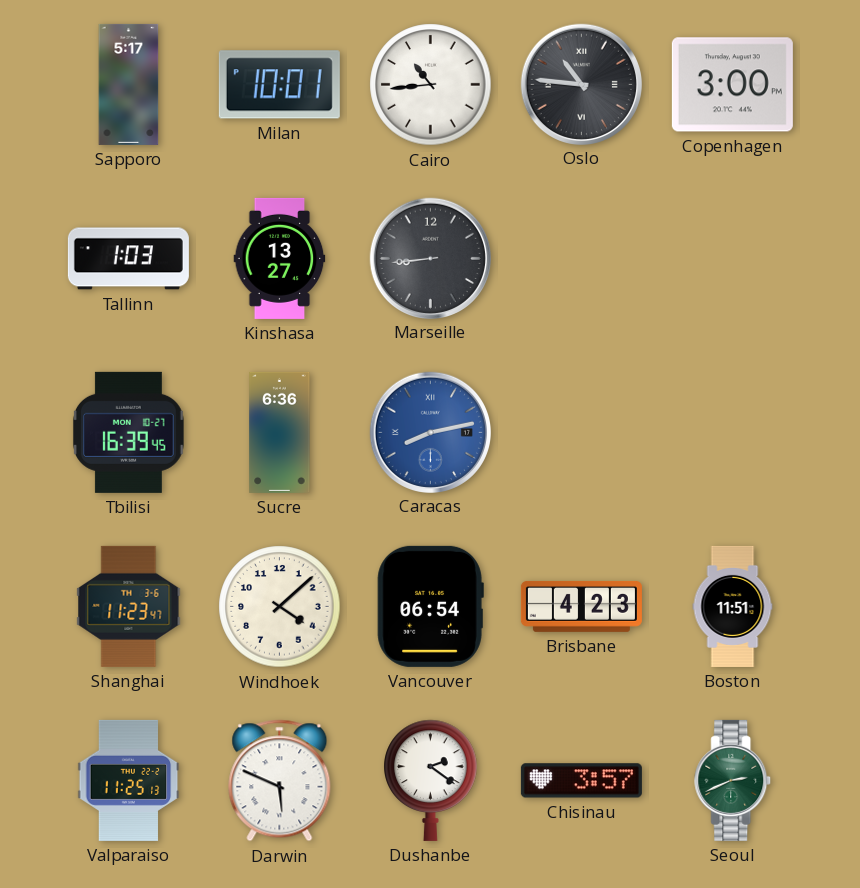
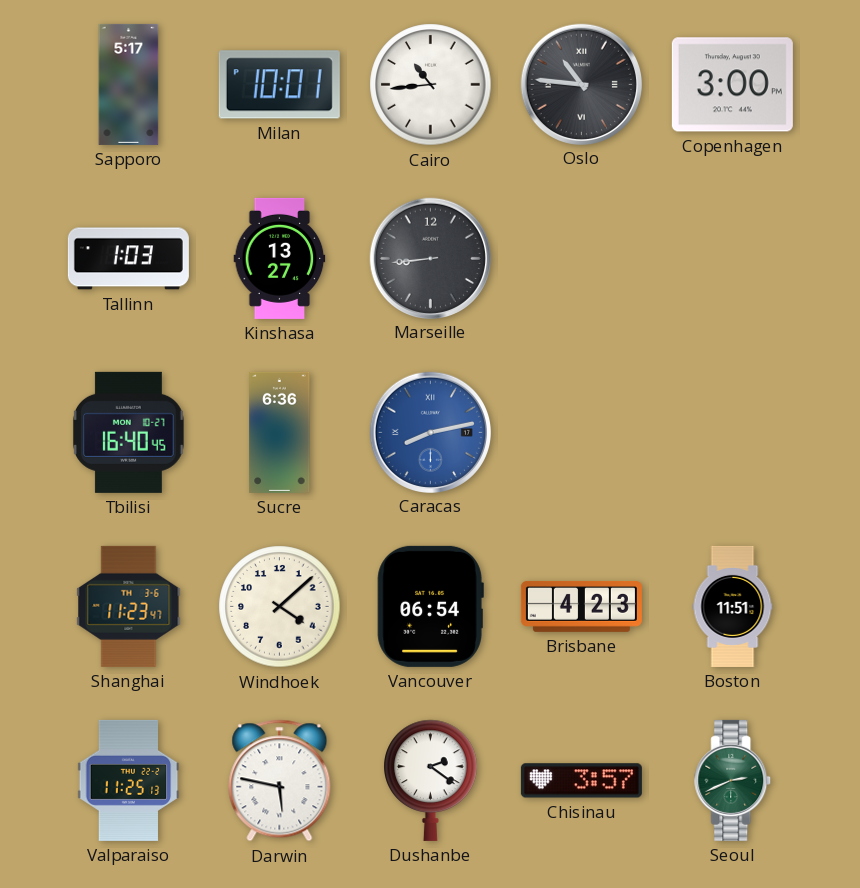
Tbilisi: 16:39 -> 16:40
Darwin: 5:49 -> 5:47
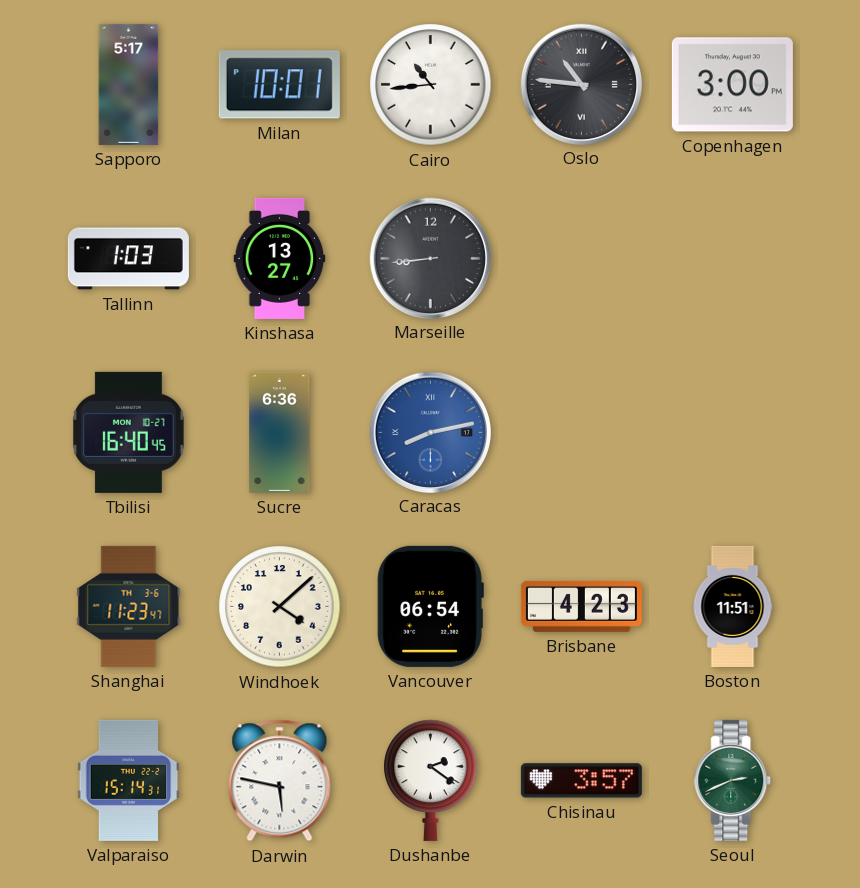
Valparaiso: 11:25 -> 15:14
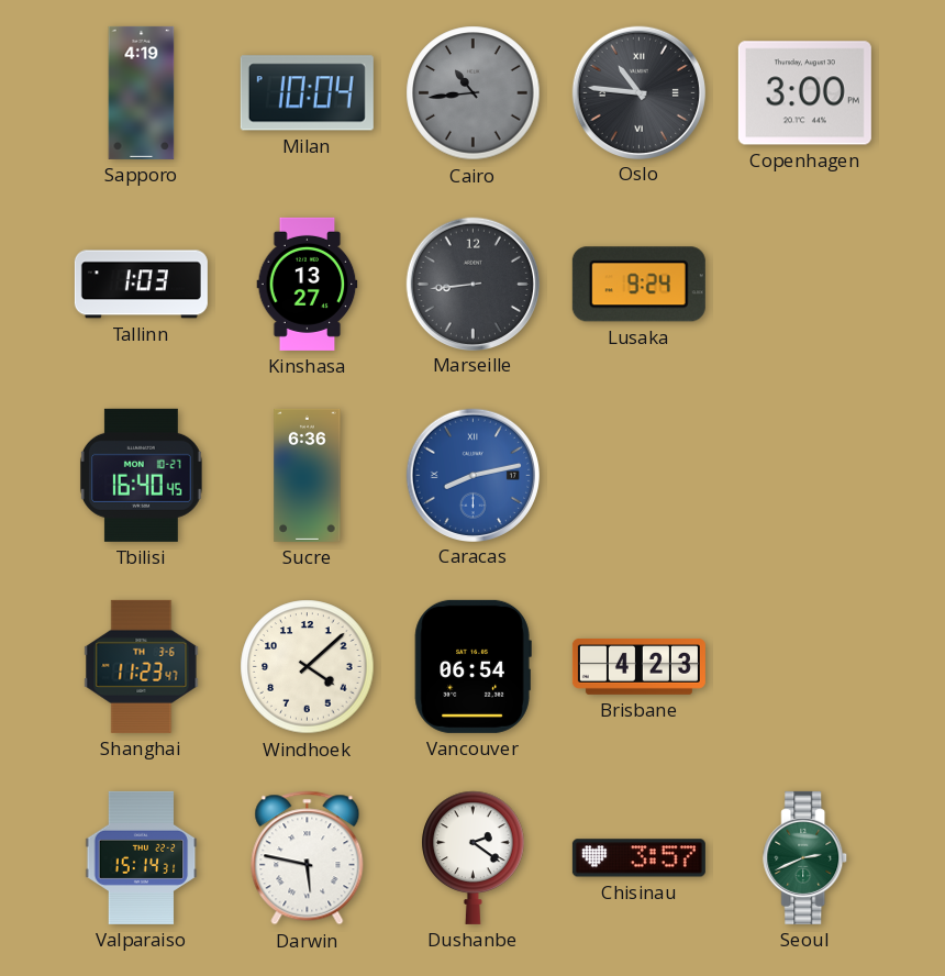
Sapporo: 5:17 -> 4:19
Milan: 10:01 -> 10:04
Cairo dial: white -> grey
Lusaka: none -> 9:24
Boston: 11:51 -> none
